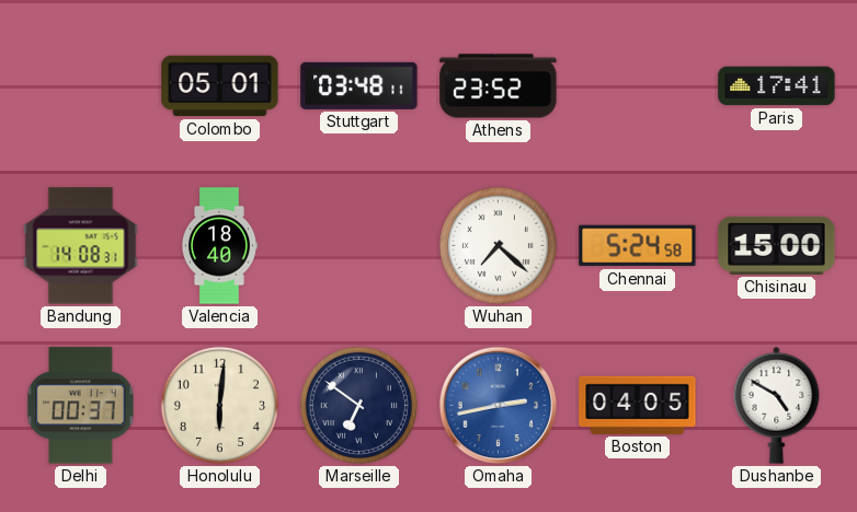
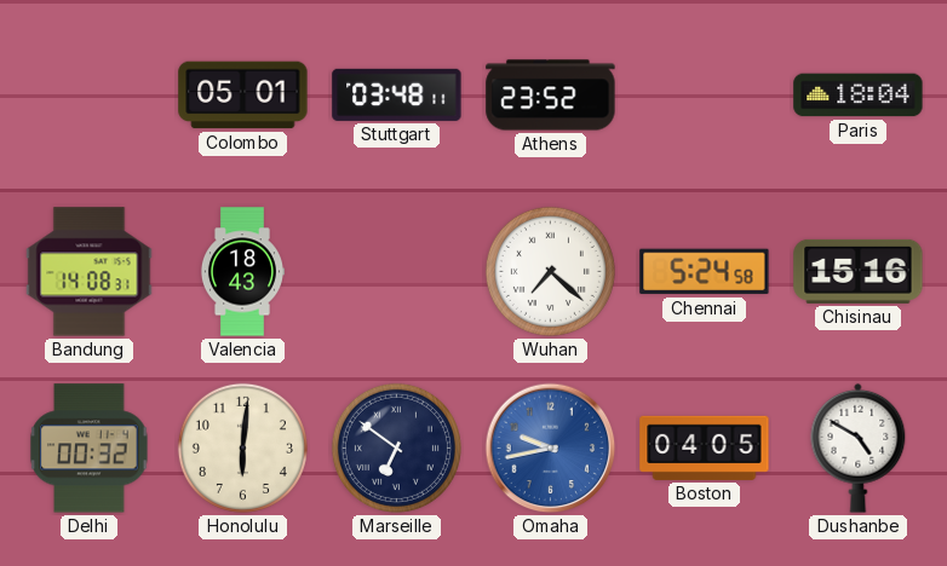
Paris: 17:41 -> 18:04
Valencia: 18:40 -> 18:43
Chisinau: 15:00 -> 15:16
Delhi: 00:37 -> 00:32
Omaha: 2:43 -> 9:43
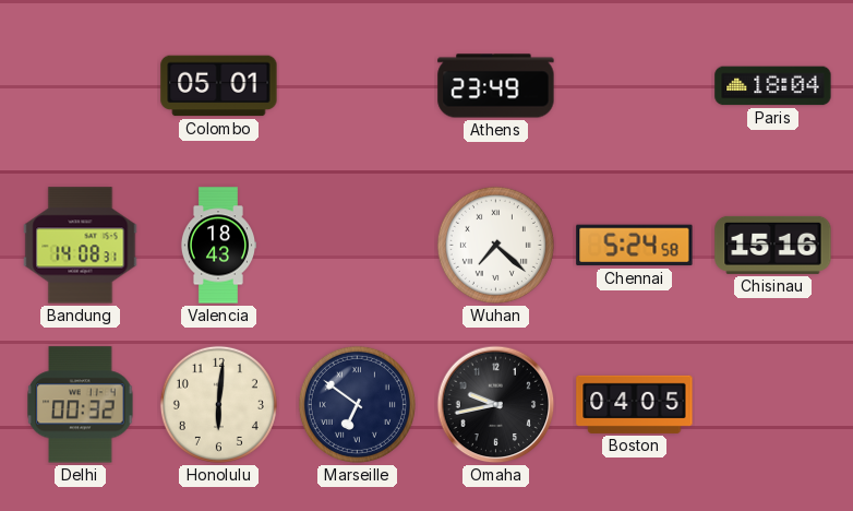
Stuttgart: 03:48 -> none
Athens: 23:52 -> 23:49
Omaha dial: blue -> black
Dushanbe: 4:50 -> none
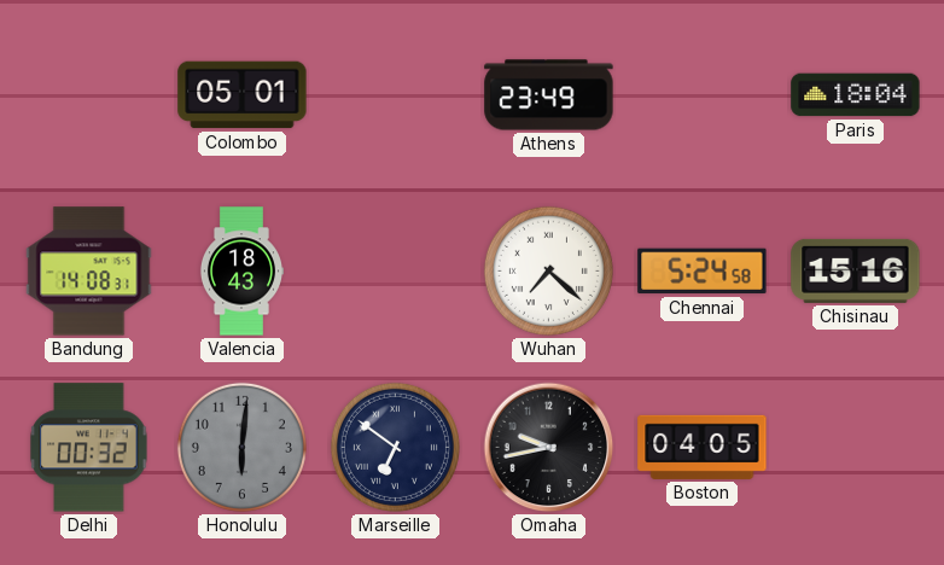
Honolulu dial: cream -> grey
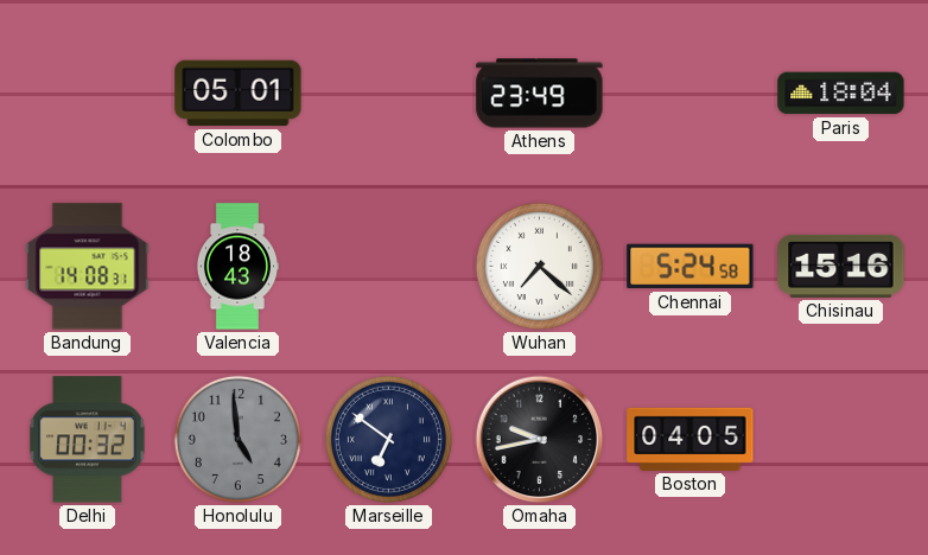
Honolulu: 6:01 -> 4:59
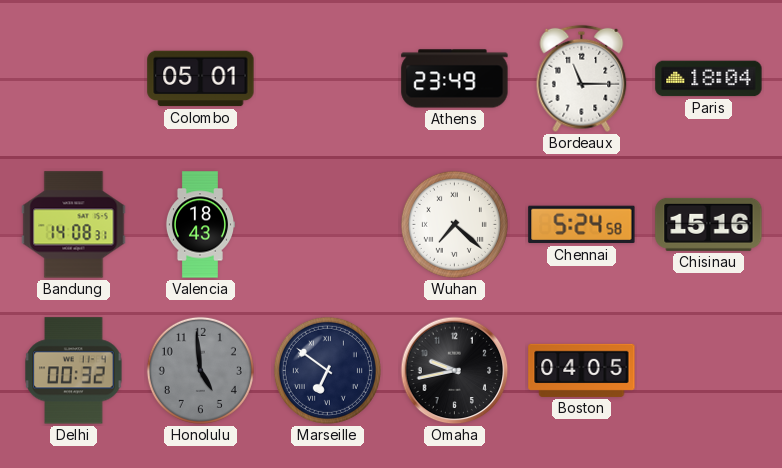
Bordeaux: none -> 11:15
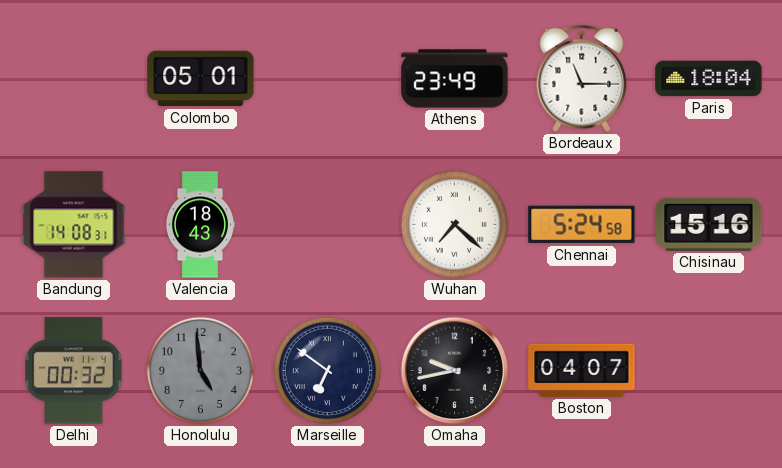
Boston: 04:05 -> 04:07
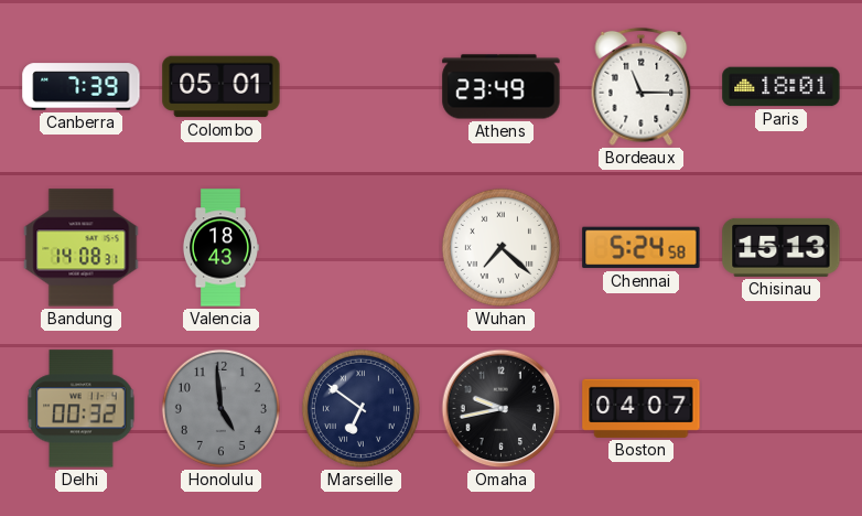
Canberra: none -> 7:39
Paris: 18:04 -> 18:01
Chisinau: 15:16 -> 15:13
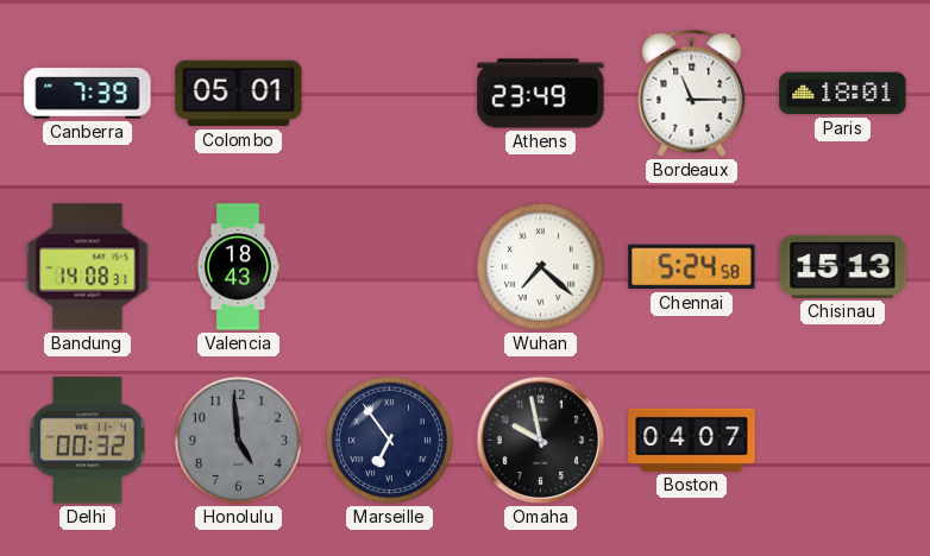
Marseille: 6:51 -> 6:54
Omaha: 9:43 -> 9:58
